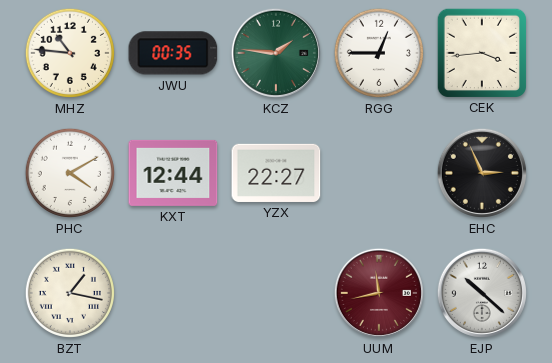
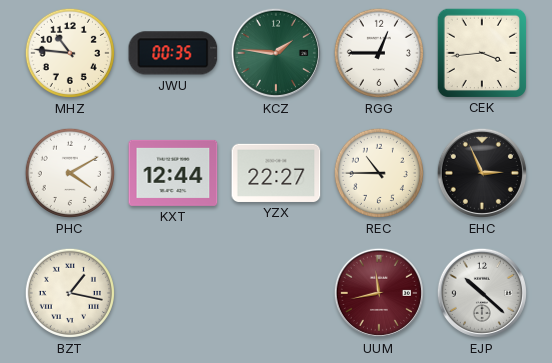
REC: none -> 10:45
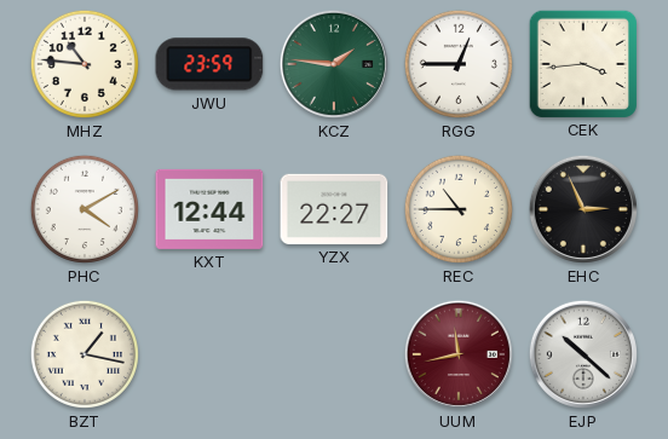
JWU: 00:35 -> 23:59
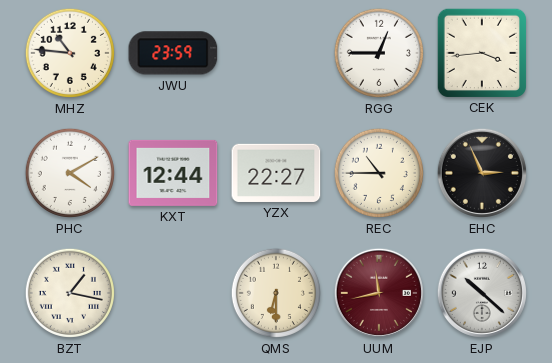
KCZ: 1:46 -> none
QMS: none -> 6:30
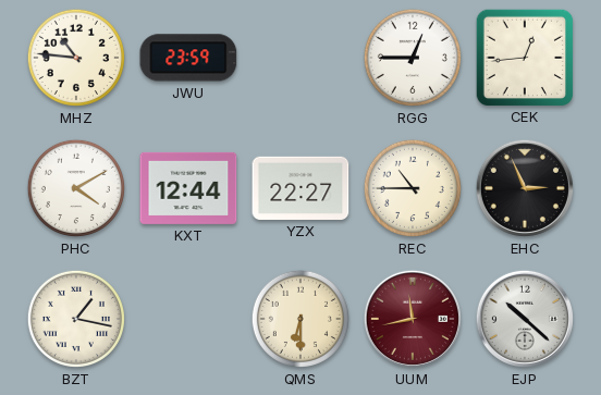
CEK: 3:44 -> 12:44
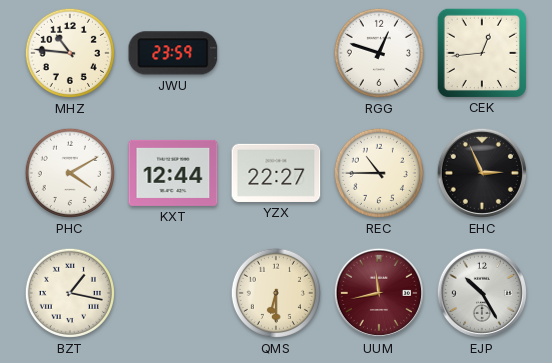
RGG: 12:45 -> 12:48
EJP: 10:22 -> 10:25
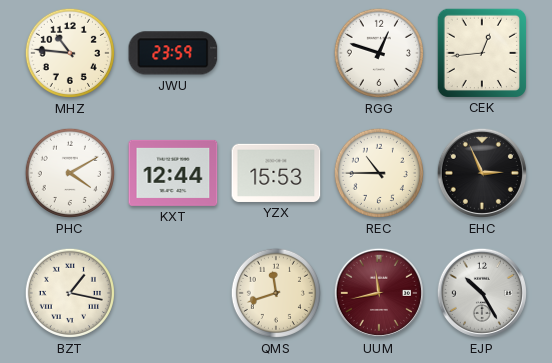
YZX: 22:27 -> 15:53
QMS: 6:30 -> 11:42
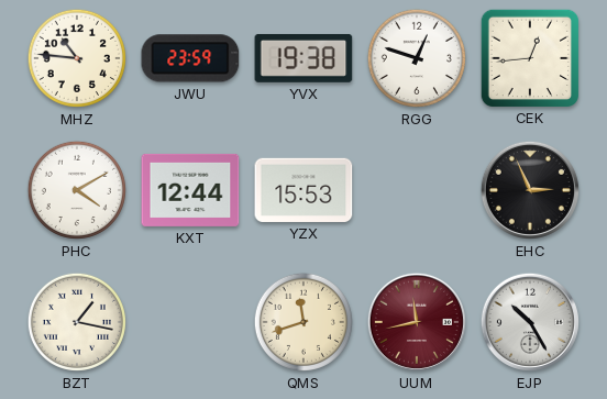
YVX: none -> 19:38
REC: 10:45 -> none
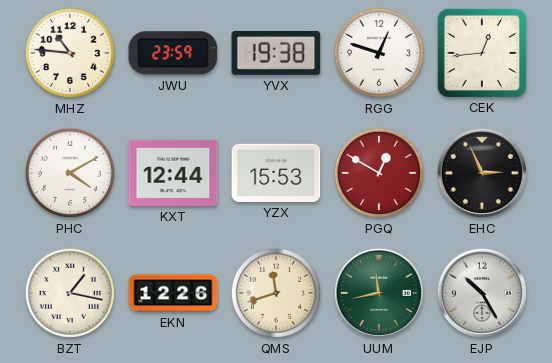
PGQ: none -> 12:50
EKN: none -> 12:26
UUM dial: burgundy -> green
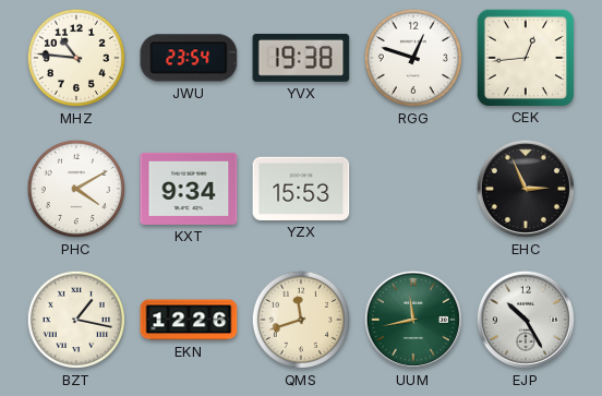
JWU: 23:59 -> 23:54
KXT: 12:44 -> 9:34
PGQ: 12:50 -> none
